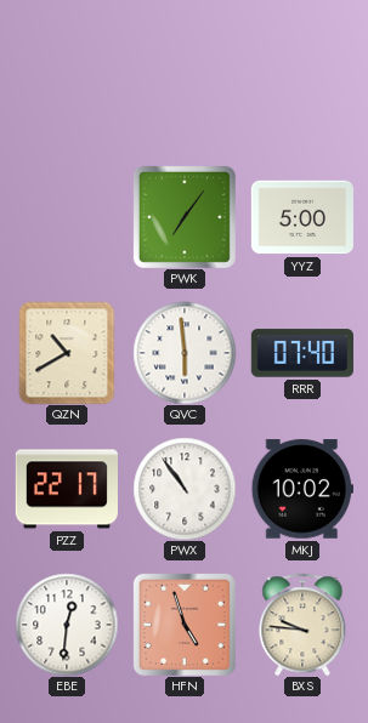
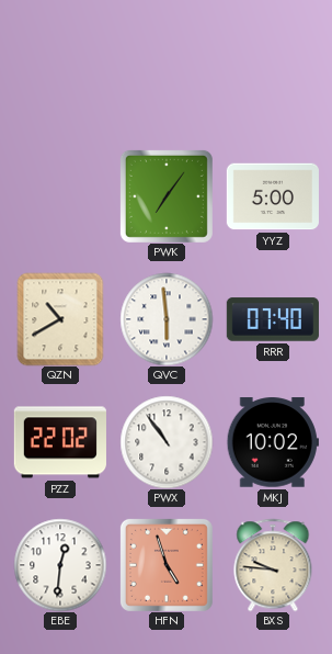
PZZ: 22:17 -> 22:02
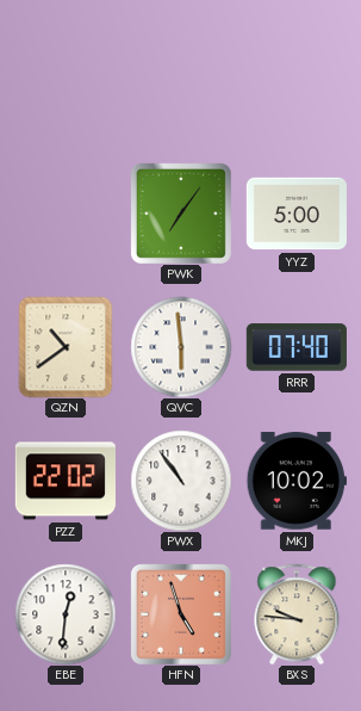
QZN: 10:40 -> 10:39
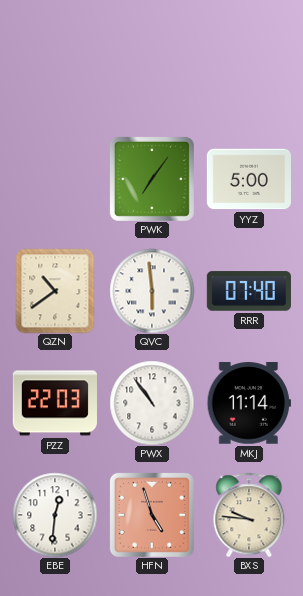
PZZ: 22:02 -> 22:03
MKJ: 10:02 -> 11:14
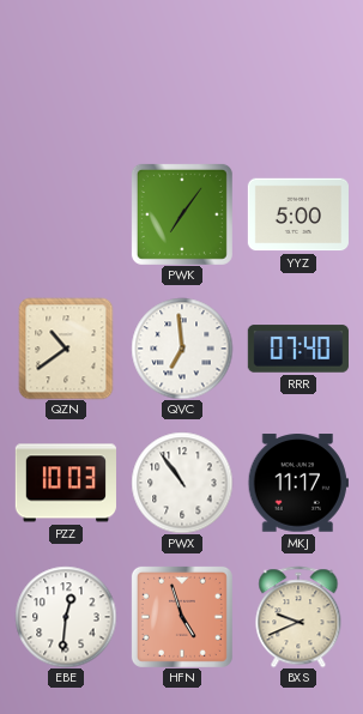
QVC: 5:59 -> 6:59
PZZ: 22:03 -> 10:03
MKJ: 11:14 -> 11:17
BXS: 9:46 -> 9:41
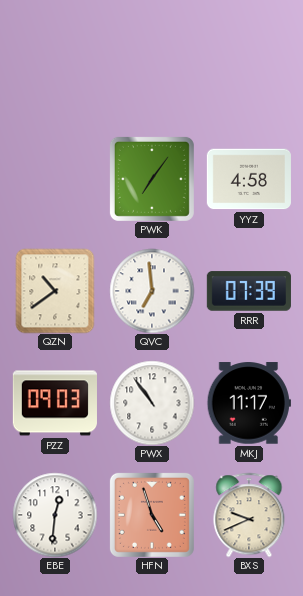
YYZ: 5:00 -> 4:58
RRR: 07:40 -> 07:39
PZZ: 10:03 -> 09:03
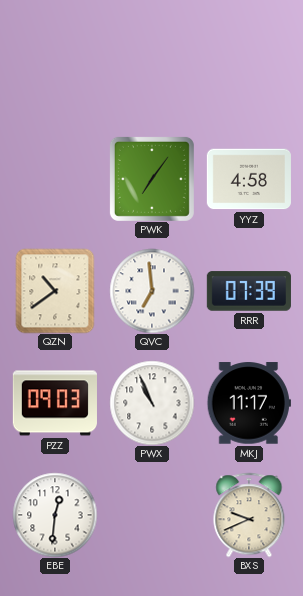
PWX: 10:54 -> 10:56
HFN: 4:57 -> none
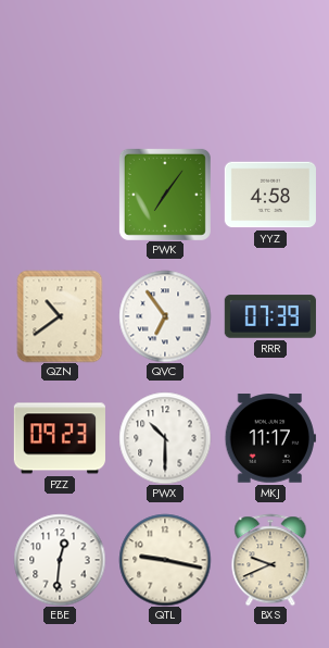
QVC: 6:59 -> 6:54
PZZ: 09:03 -> 09:23
PWX: 10:56 -> 10:30
QTL: none -> 9:17
